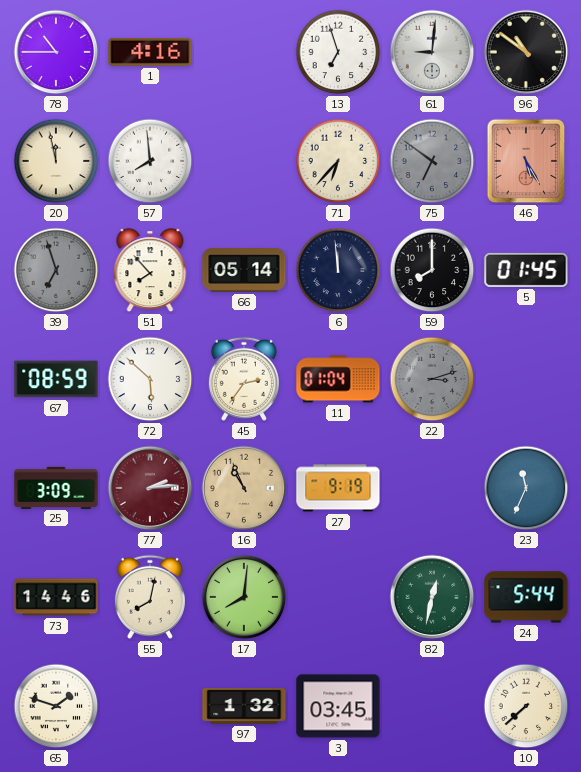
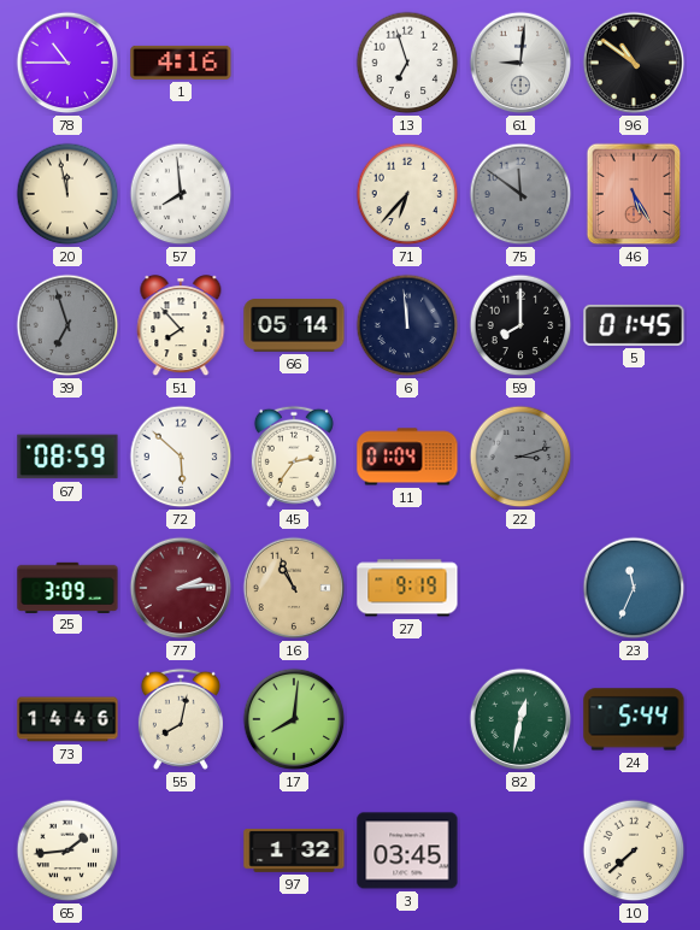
75: 6:51 -> 11:51
65: 1:48 -> 1:44
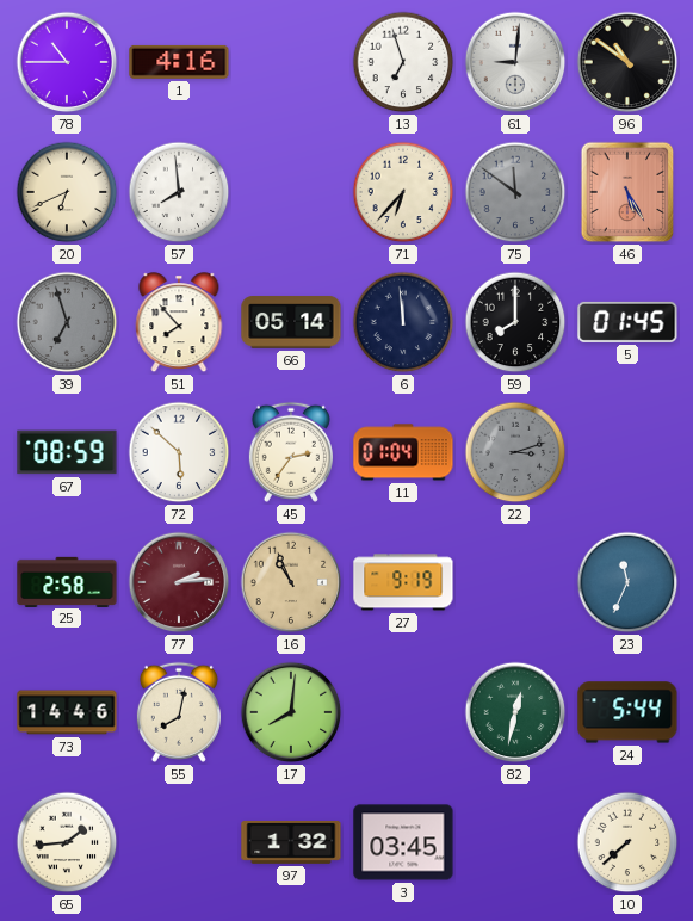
20: 11:58 -> 6:41
25: 3:09 -> 2:58
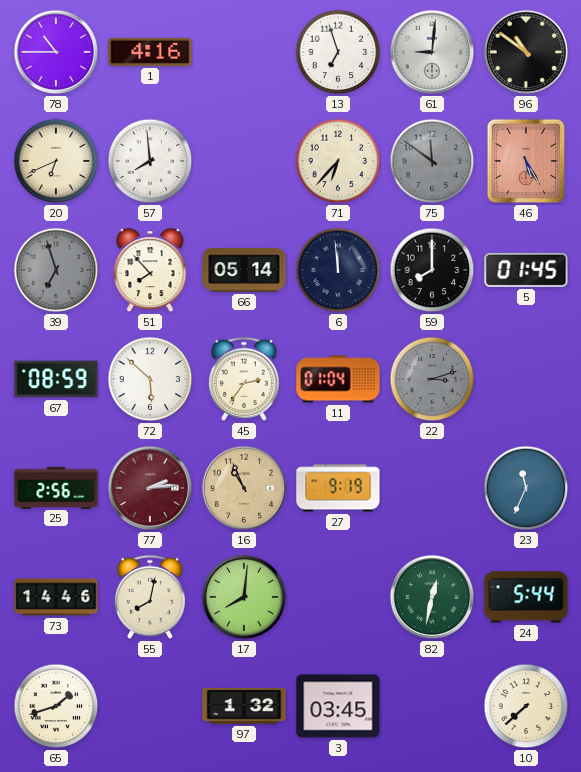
25: 2:58 -> 2:56
65: 1:44 -> 1:42
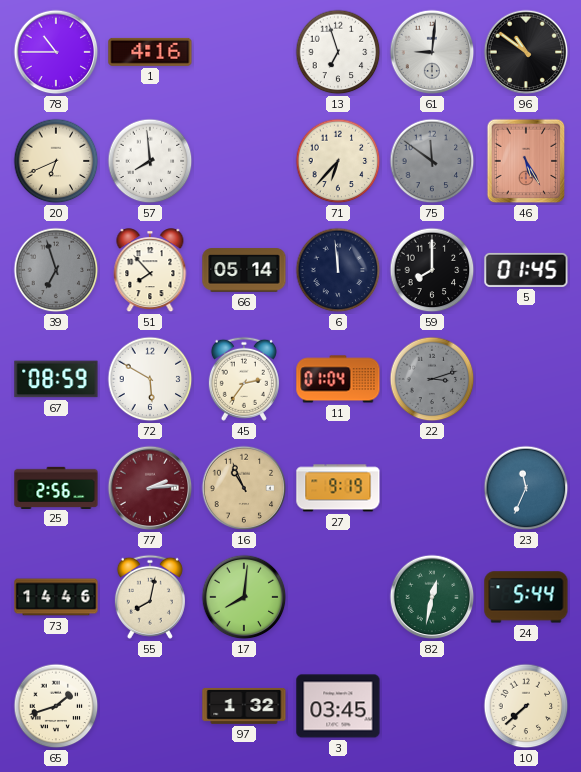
72: 5:52 -> 5:50
